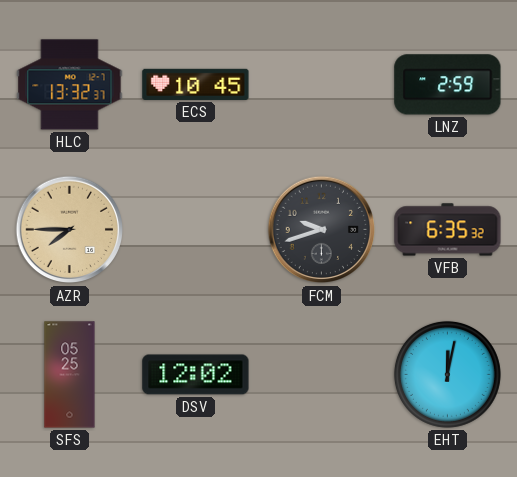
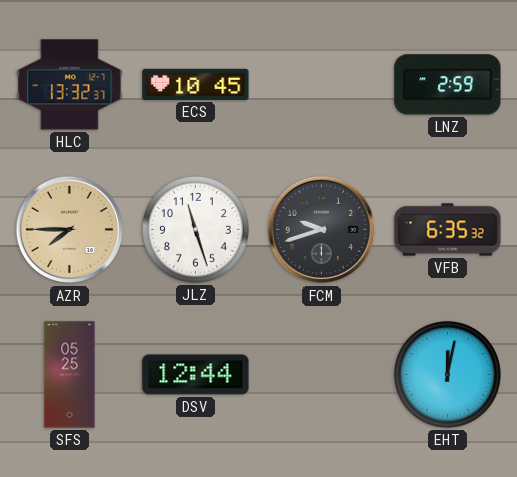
JLZ: none -> 11:27
DSV: 12:02 -> 12:44
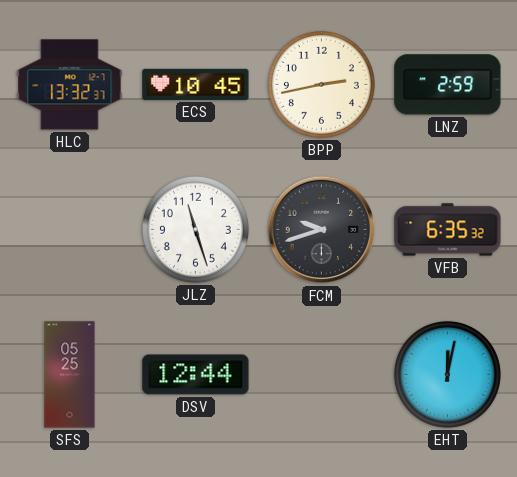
BPP: none -> 2:43
AZR: 7:45 -> none
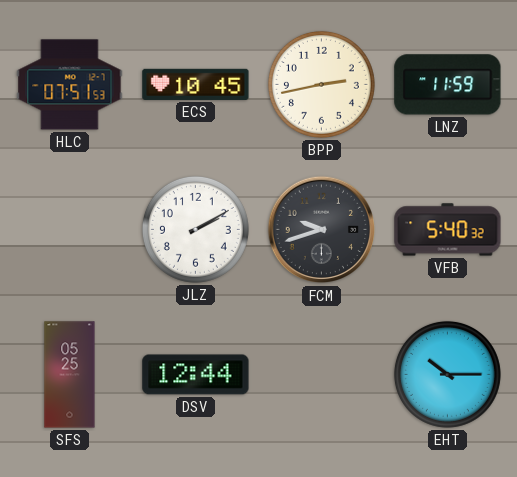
HLC: 13:32 -> 07:51
LNZ: 2:59 -> 11:59
JLZ: 11:27 -> 2:10
VFB: 6:35 -> 5:40
EHT: 12:02 -> 10:15
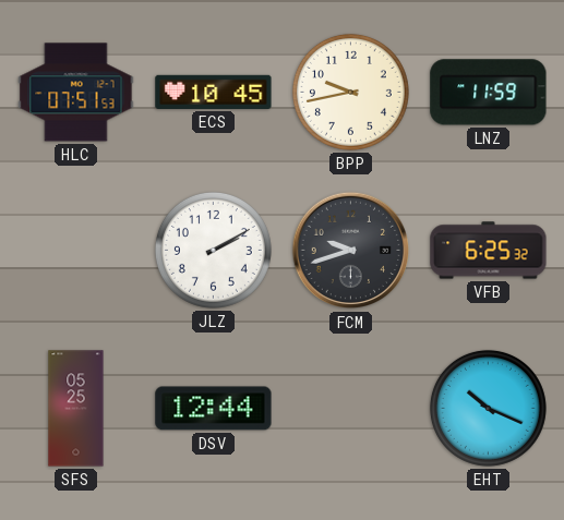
BPP: 2:43 -> 9:43
VFB: 5:40 -> 6:25
EHT: 10:15 -> 10:19
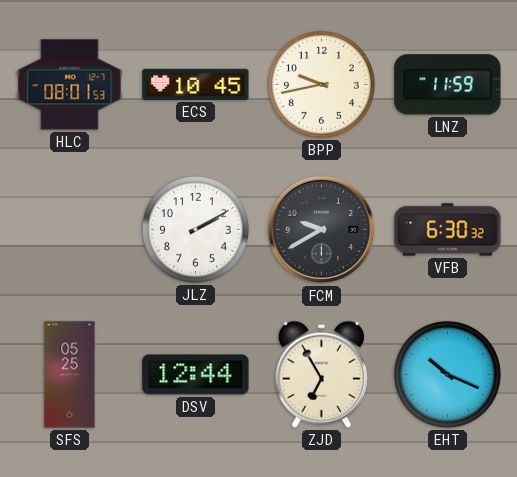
HLC: 07:51 -> 08:01
FCM: 9:42 -> 9:40
VFB: 6:25 -> 6:30
ZJD: none -> 6:55
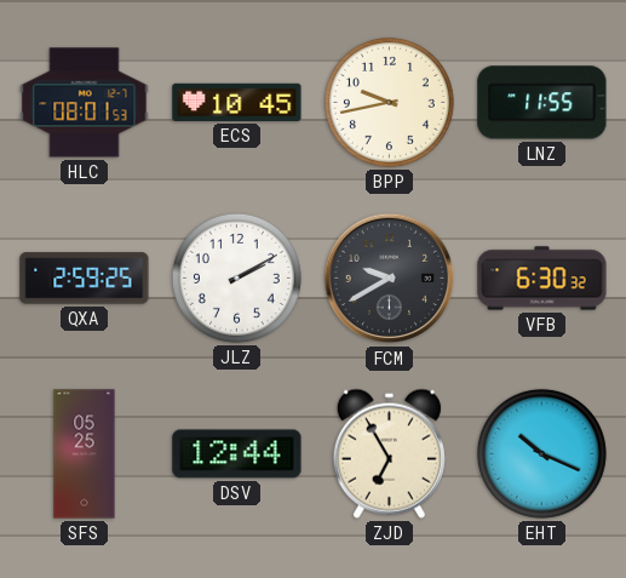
LNZ: 11:59 -> 11:55
QXA: none -> 2:59
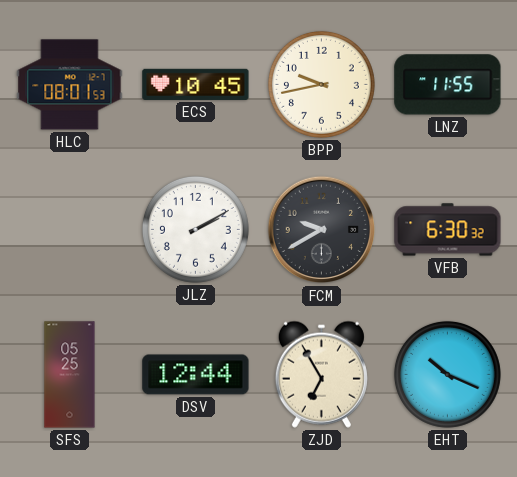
QXA: 2:59 -> none
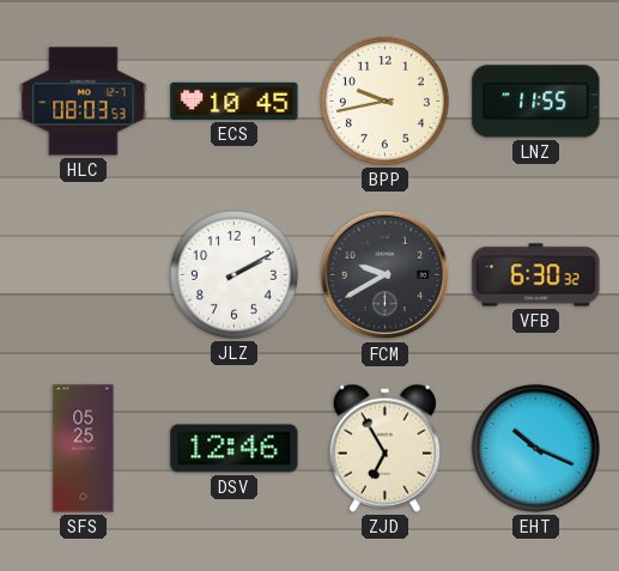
HLC: 08:01 -> 08:03
DSV: 12:44 -> 12:46
